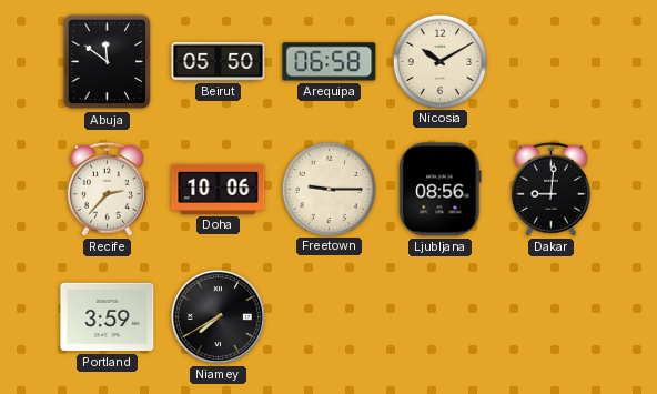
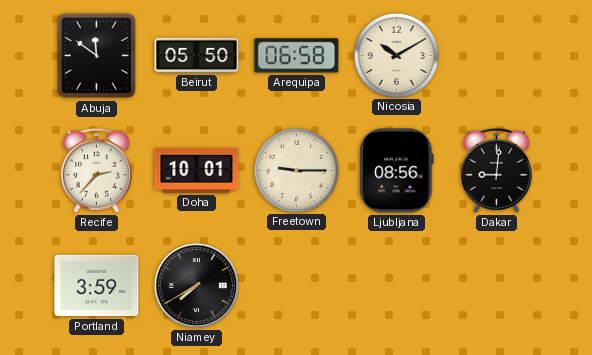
Doha: 10:06 -> 10:01
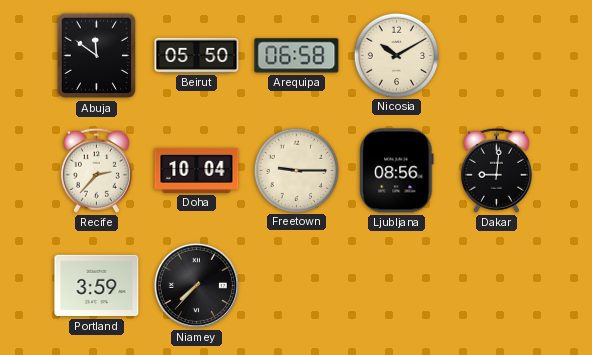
Doha: 10:01 -> 10:04
Niamey: 7:40 -> 7:37
